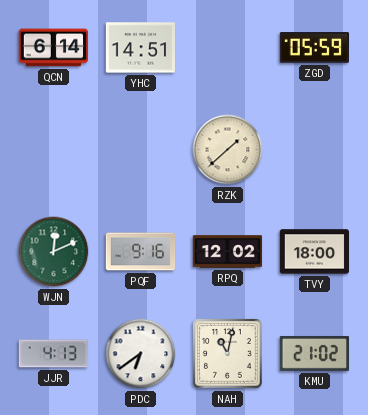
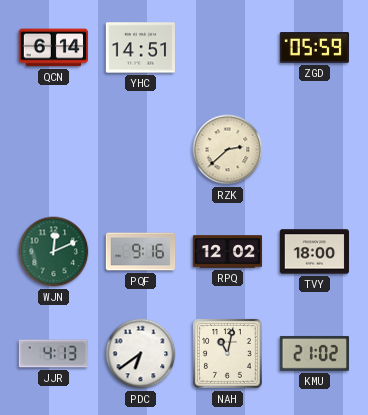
RZK: 1:38 -> 2:38
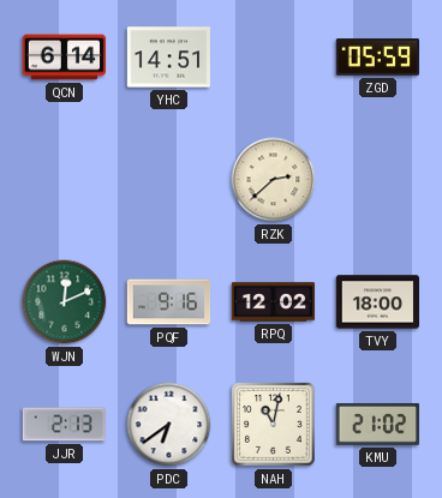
JJR: 4:13 -> 2:13
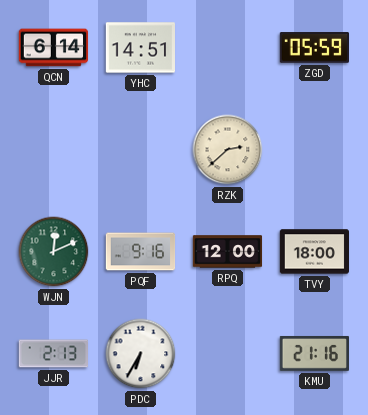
RPQ: 12:02 -> 12:00
PDC: 6:39 -> 6:35
NAH: 11:02 -> none
KMU: 21:02 -> 21:16
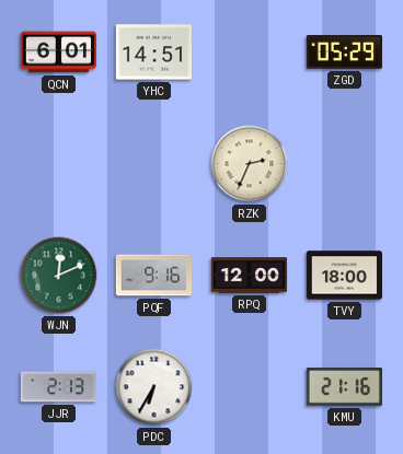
QCN: 6:14 -> 6:01
ZGD: 05:59 -> 05:29
RZK: 2:38 -> 2:34
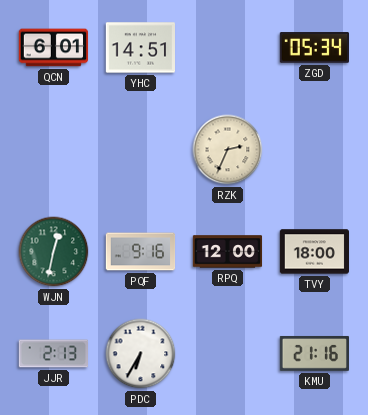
ZGD: 05:29 -> 05:34
WJN: 12:11 -> 12:32
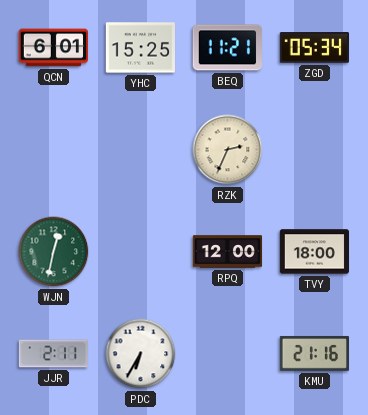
YHC: 14:51 -> 15:25
BEQ: none -> 11:21
PQF: 9:16 -> none
JJR: 2:13 -> 2:11
